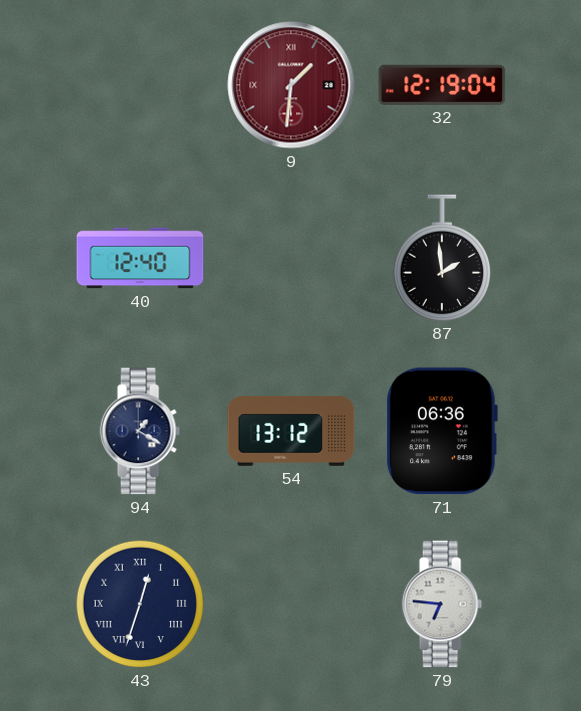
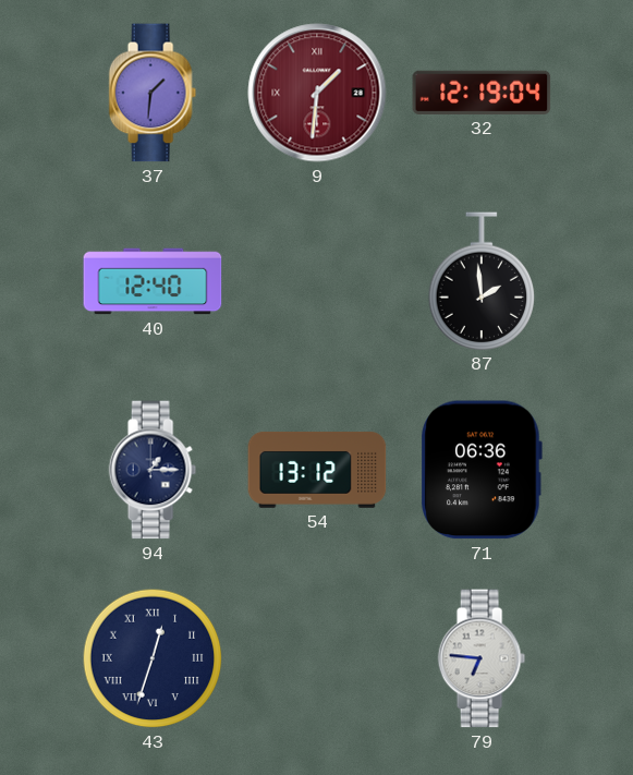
37: none -> 1:31
94: 1:20 -> 1:15
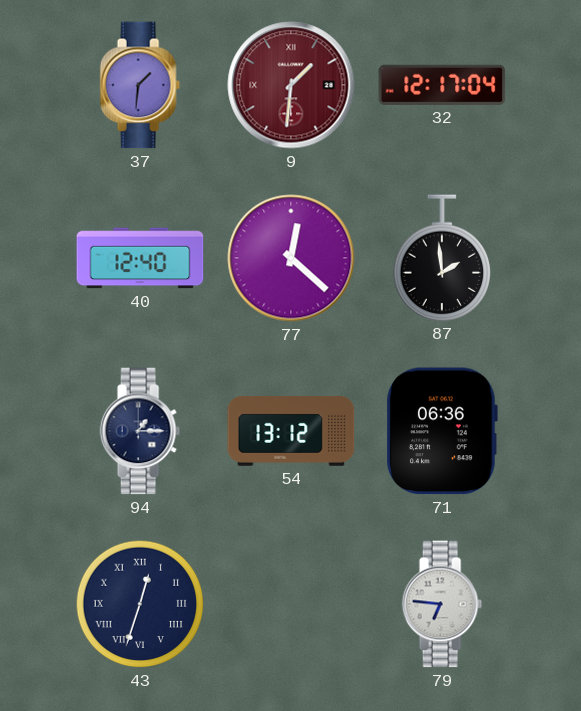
32: 12:19 -> 12:17
77: none -> 12:22
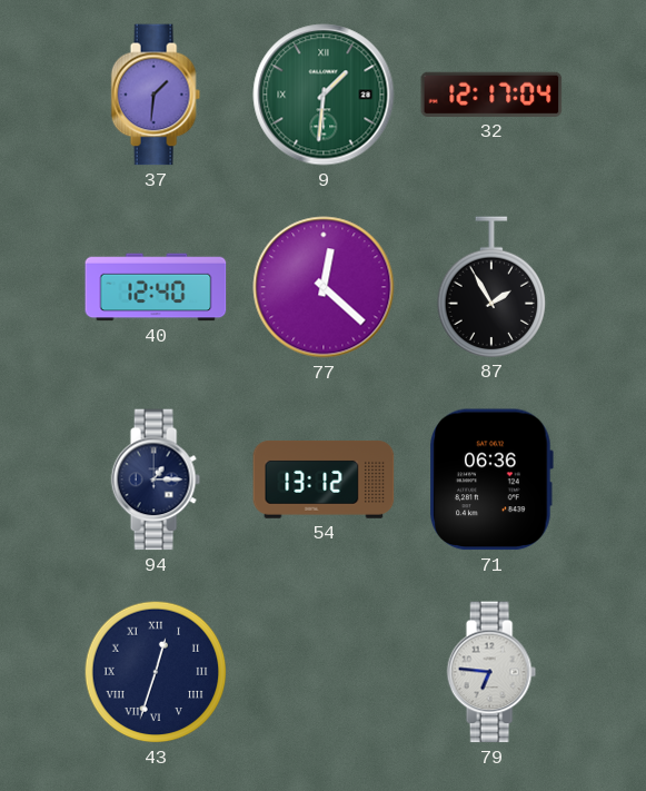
9 dial: burgundy -> green
87: 1:59 -> 1:55
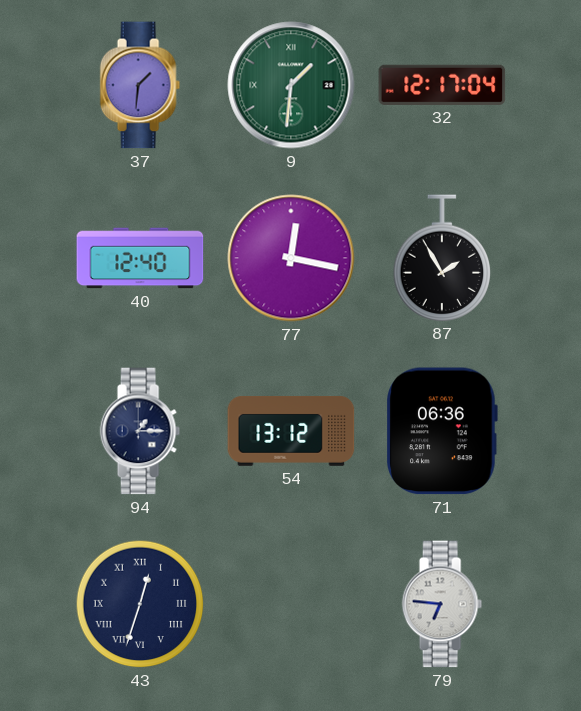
77: 12:22 -> 12:17
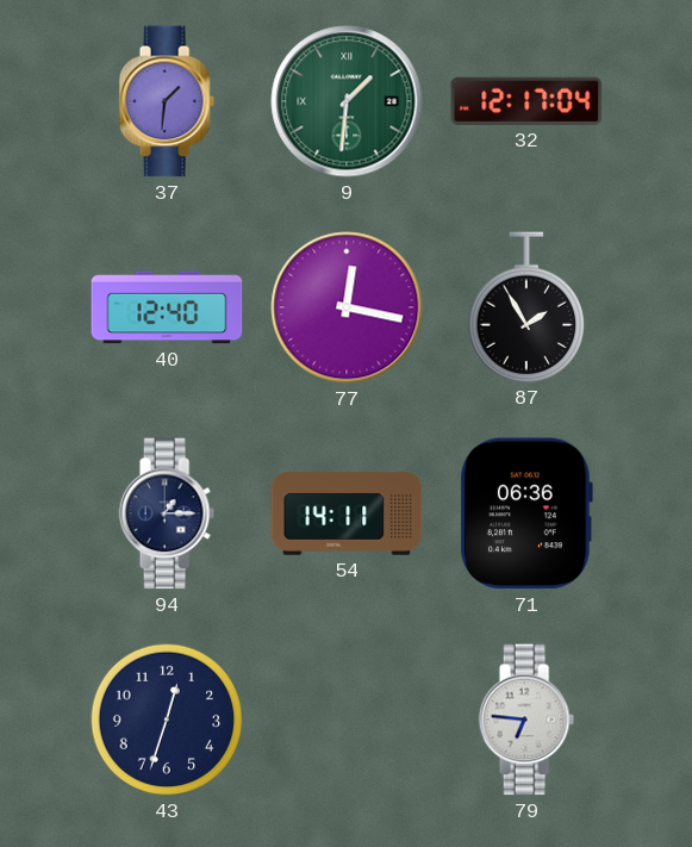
54: 13:12 -> 14:11
43 numerals: Roman -> Arabic
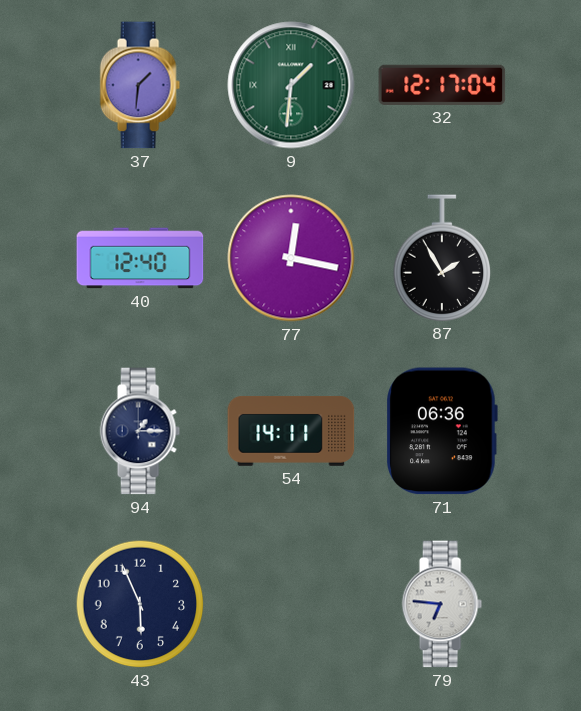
43: 12:33 -> 5:56
